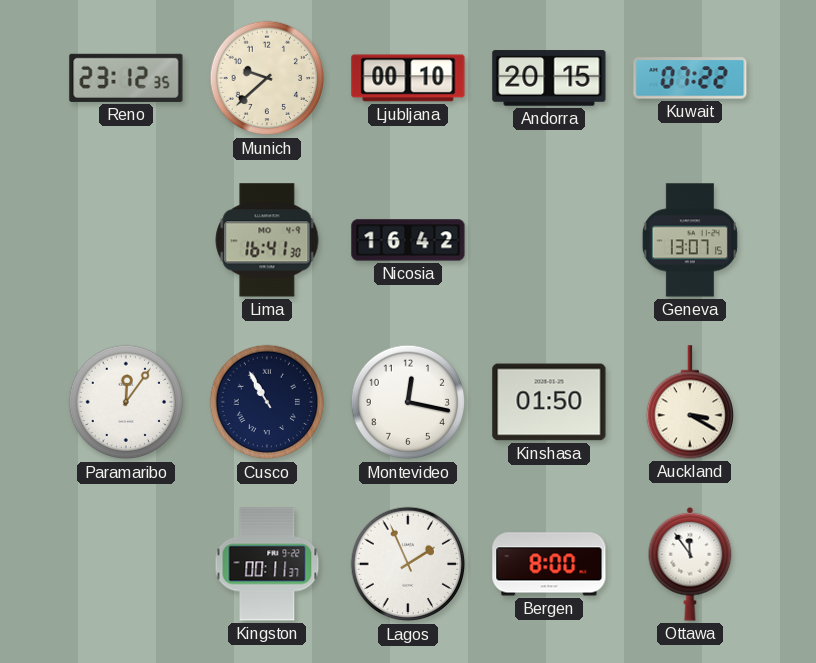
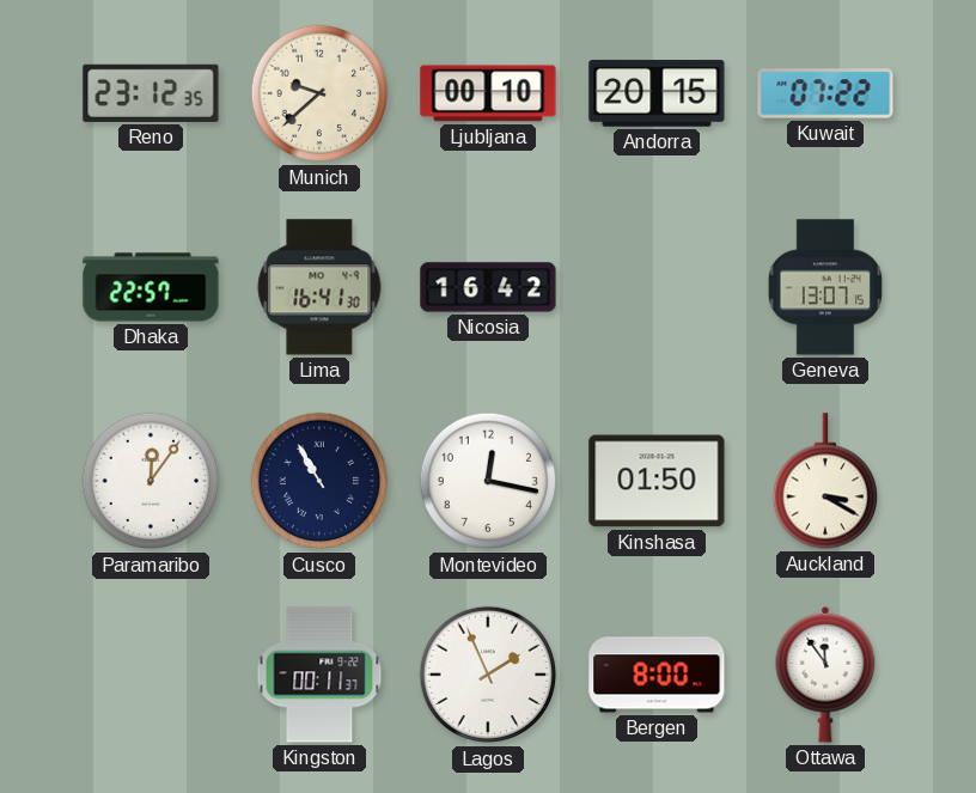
Dhaka: none -> 22:57
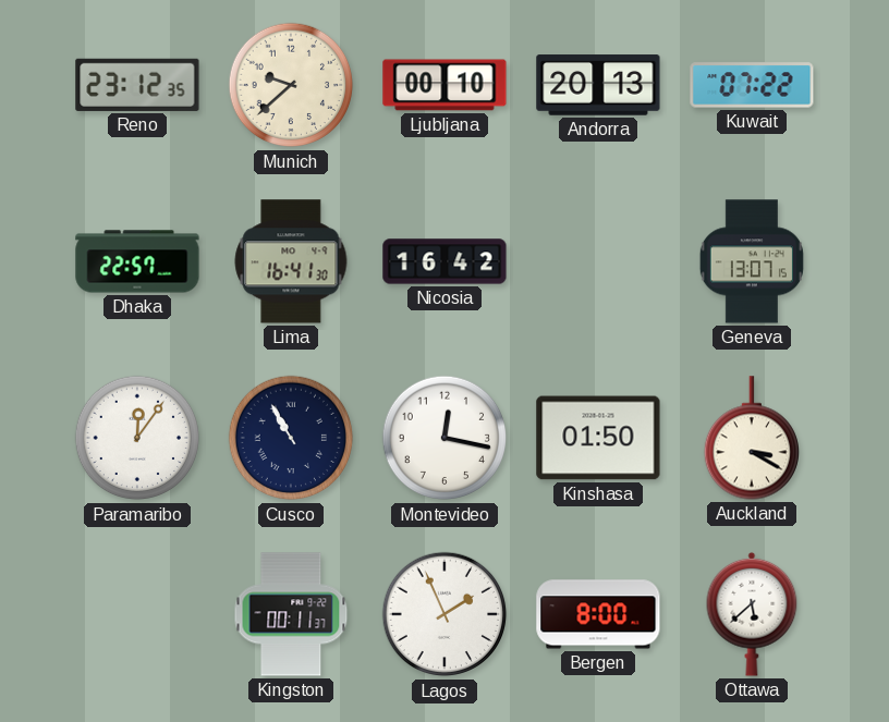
Andorra: 20:15 -> 20:13
Ottawa: 11:54 -> 5:38
